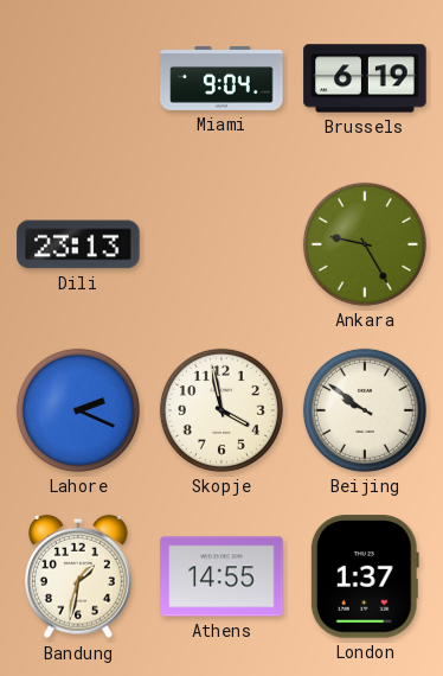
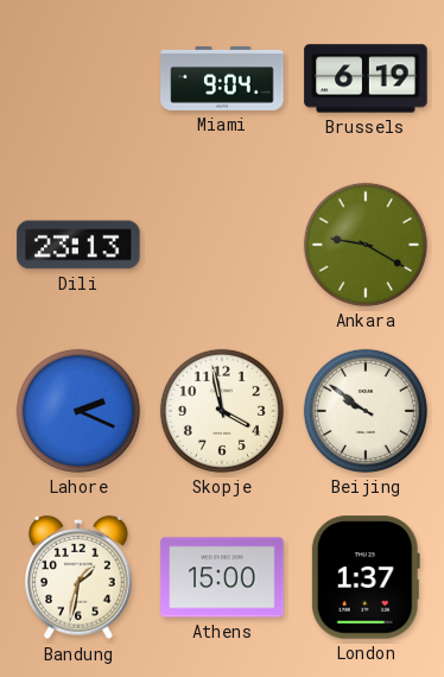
Ankara: 9:25 -> 9:20
Athens: 14:55 -> 15:00
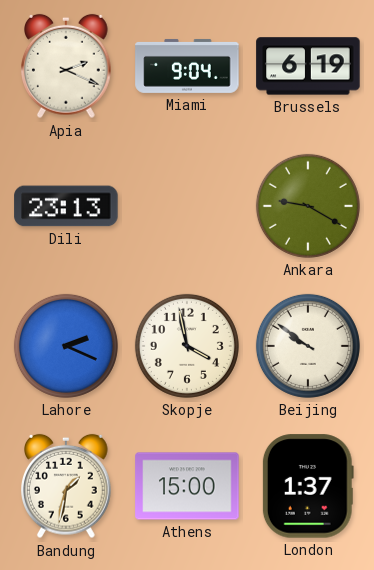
Apia: none -> 2:19
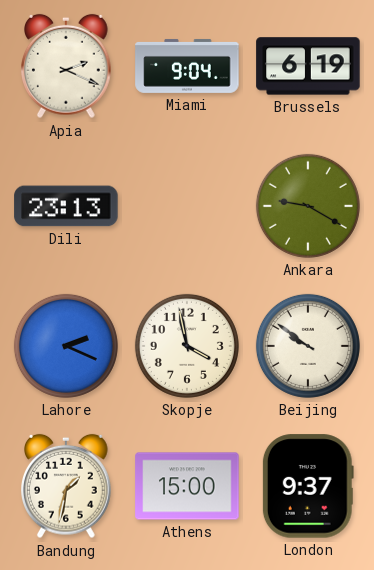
London: 1:37 -> 9:37
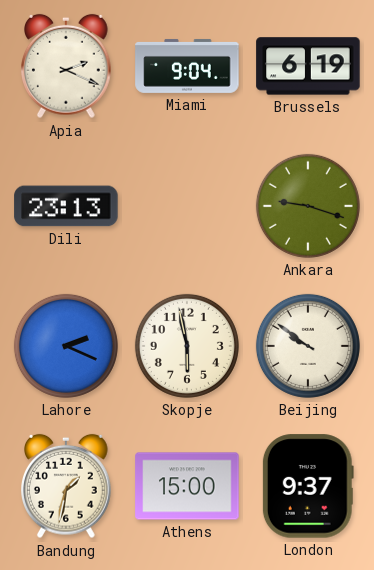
Ankara: 9:20 -> 9:18
Skopje: 3:58 -> 5:58
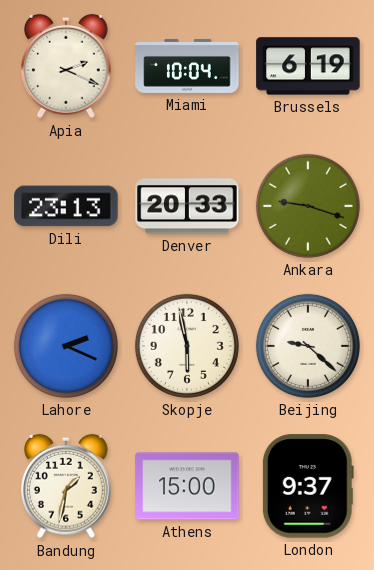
Miami: 9:04 -> 10:04
Denver: none -> 20:33
Beijing: 9:51 -> 9:22
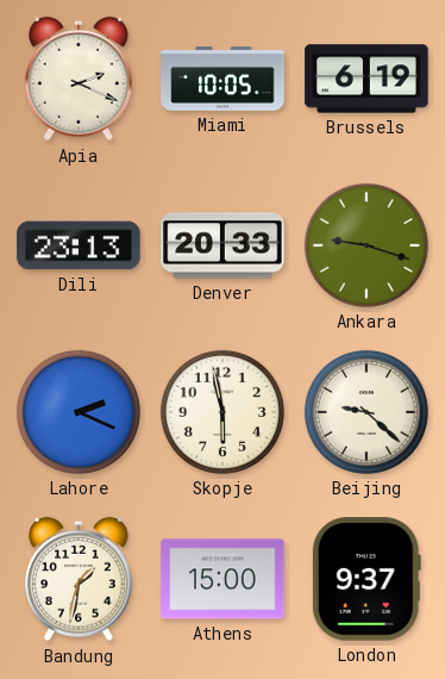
Miami: 10:04 -> 10:05
